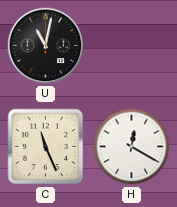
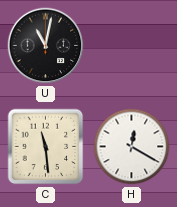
C: 11:26 -> 11:29
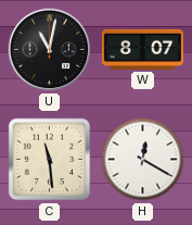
W: none -> 8:07
